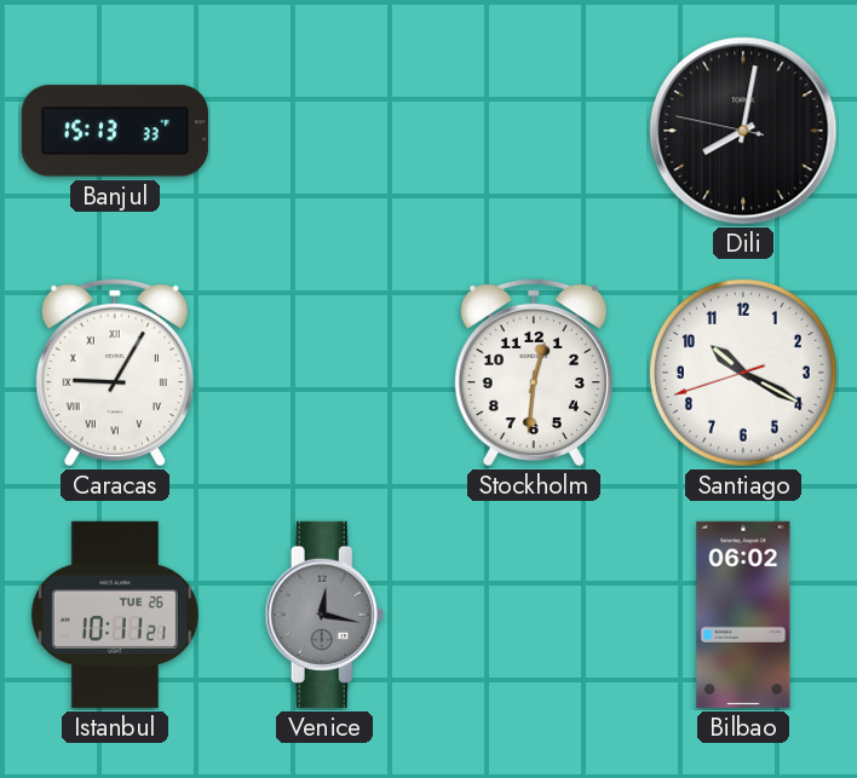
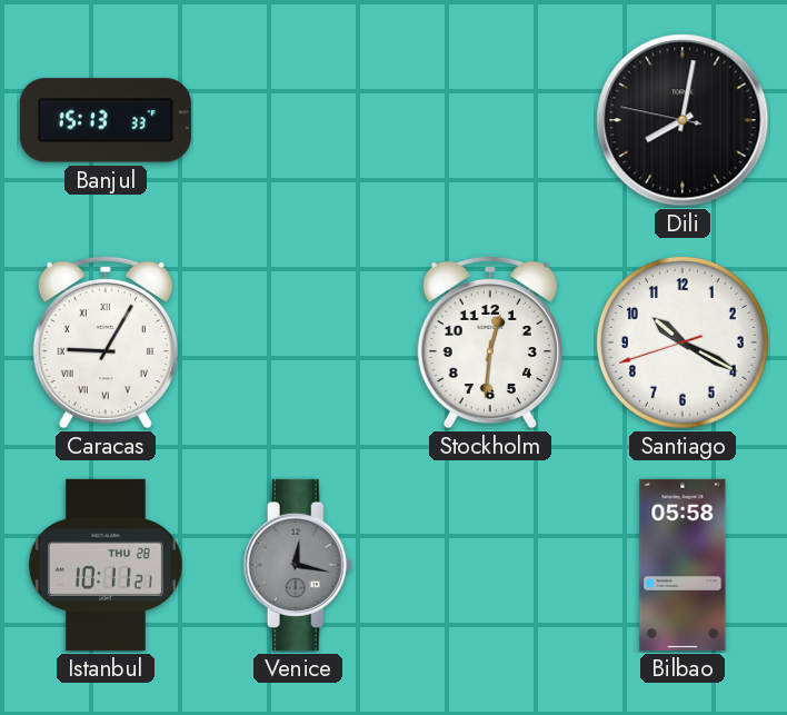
Istanbul date: TUE 26 -> THU 28
Bilbao: 06:02 -> 05:58
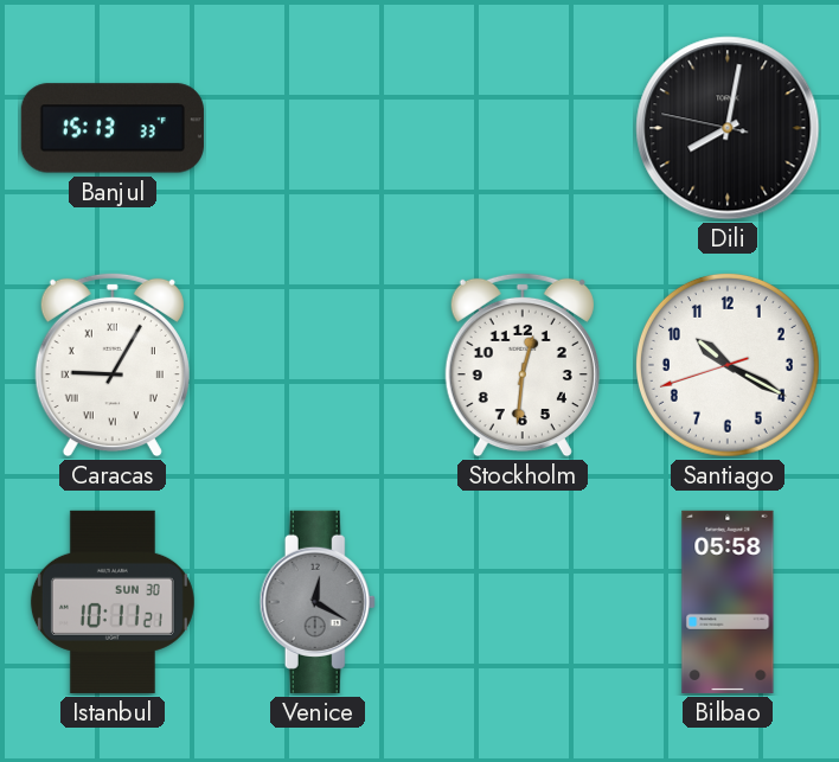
Istanbul date: THU 28 -> SUN 30
Venice: 12:17 -> 12:20
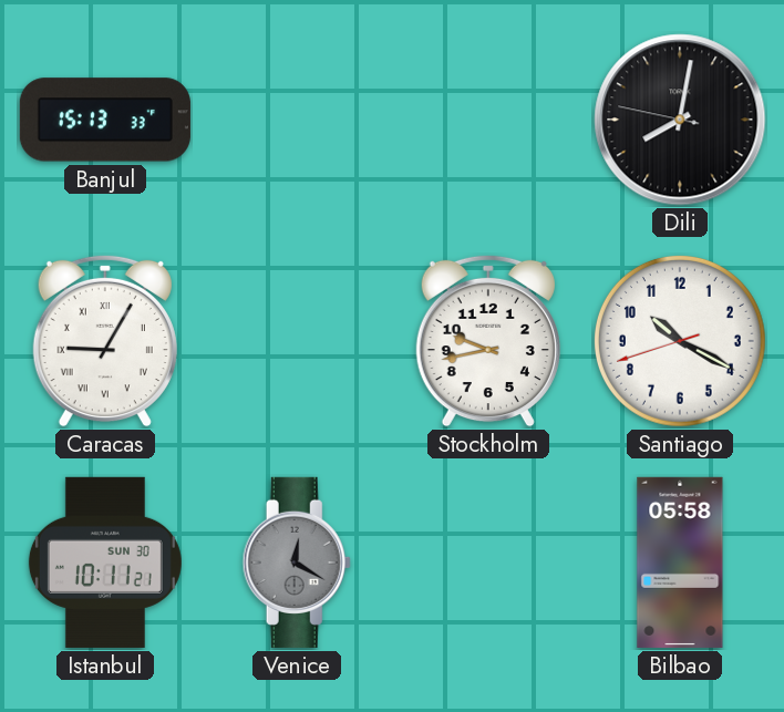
Stockholm: 12:31 -> 9:43
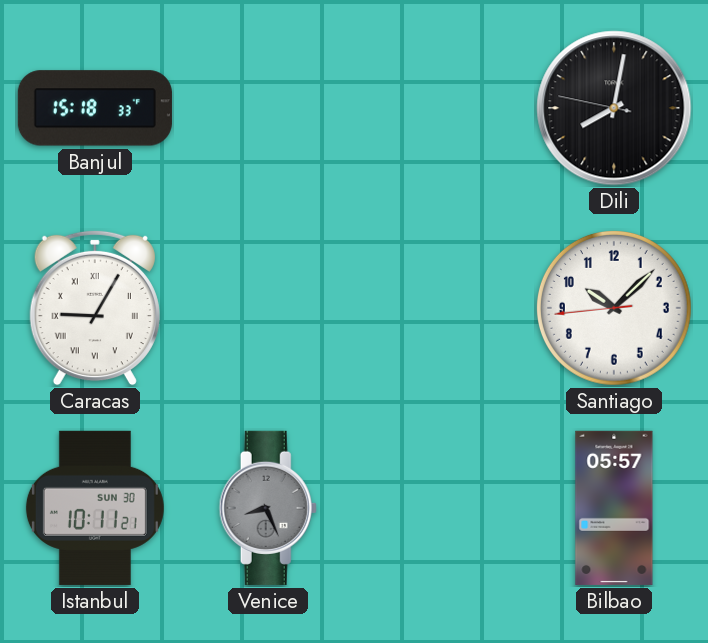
Banjul: 15:13 -> 15:18
Stockholm: 9:43 -> none
Santiago: 10:19 -> 10:07
Venice: 12:20 -> 8:26
Bilbao: 05:58 -> 05:57
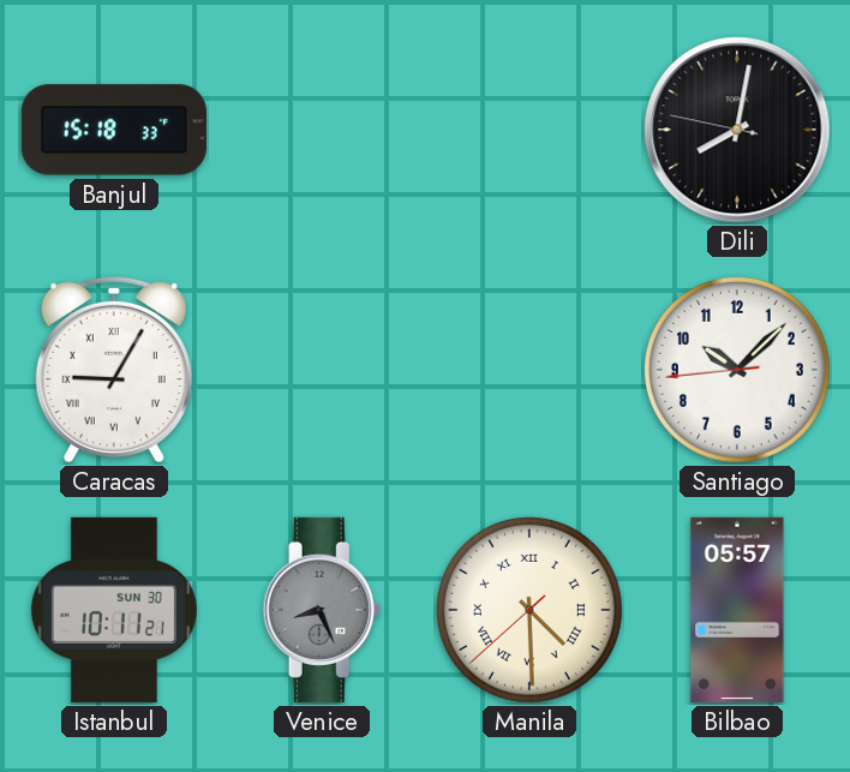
Manila: none -> 4:29
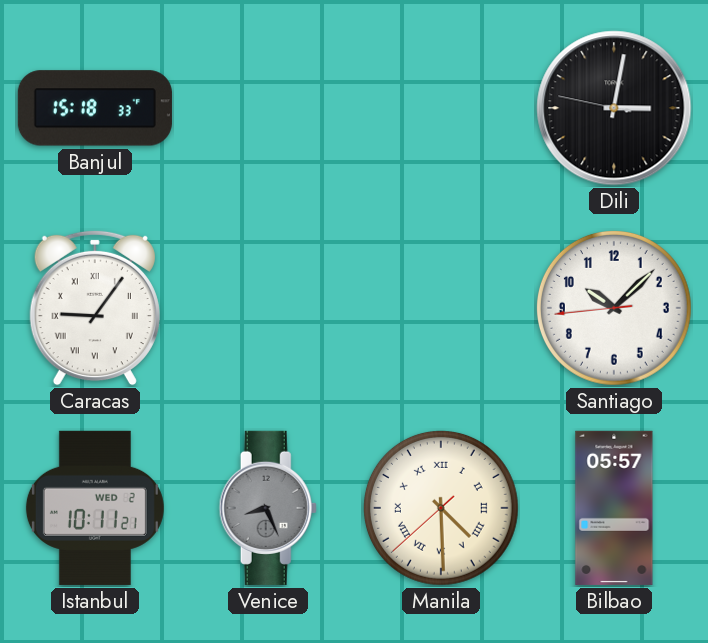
Dili: 8:01 -> 3:01
Caracas: 9:05 -> 9:06
Istanbul date: SUN 30 -> WED 2
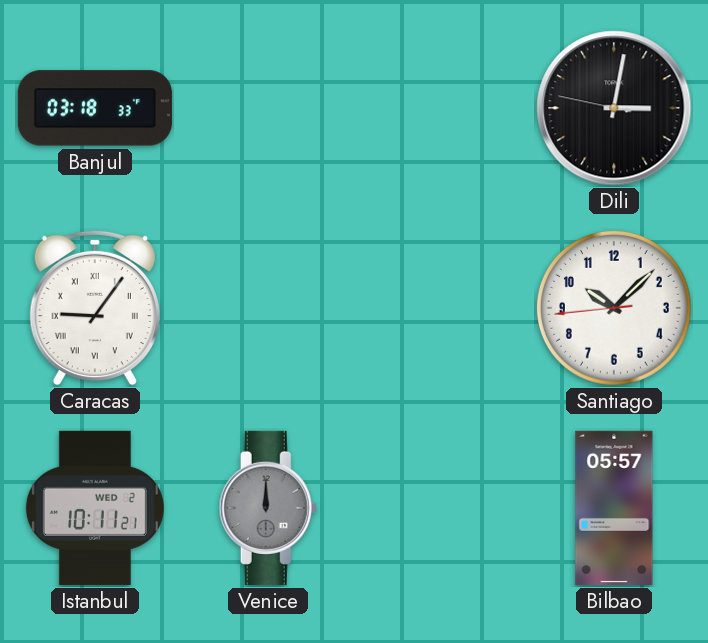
Banjul: 15:18 -> 03:18
Venice: 8:26 -> 12:00
Manila: 4:29 -> none
